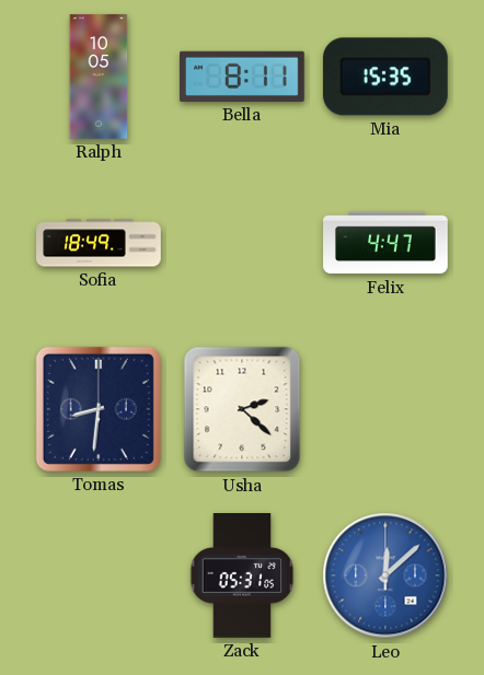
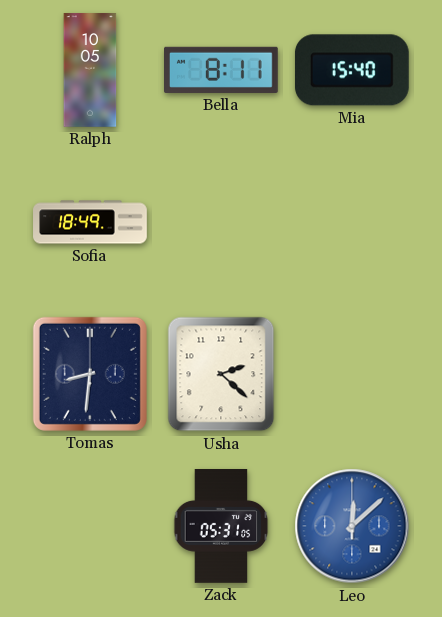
Mia: 15:35 -> 15:40
Felix: 4:47 -> none
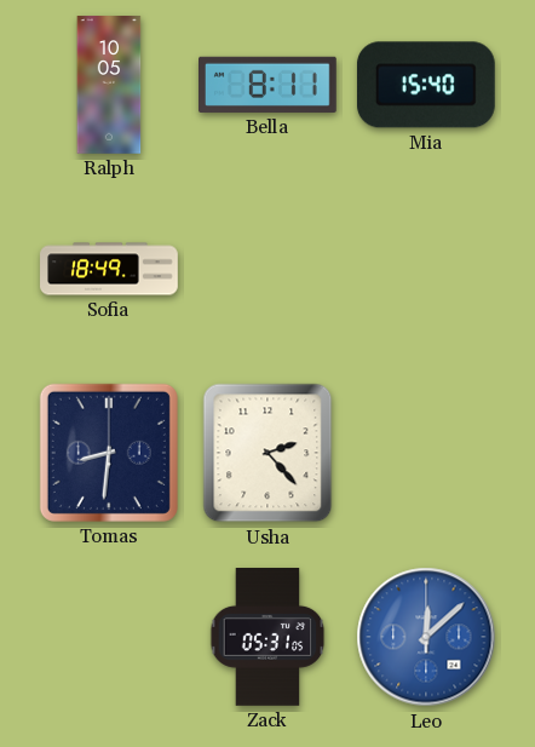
Usha: 2:22 -> 2:23
